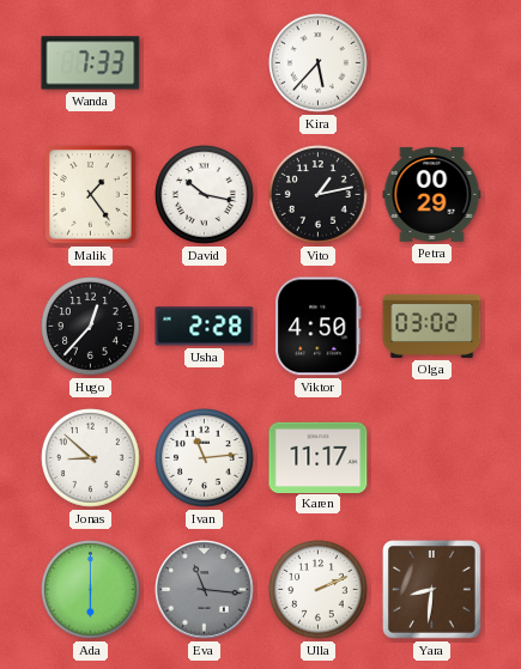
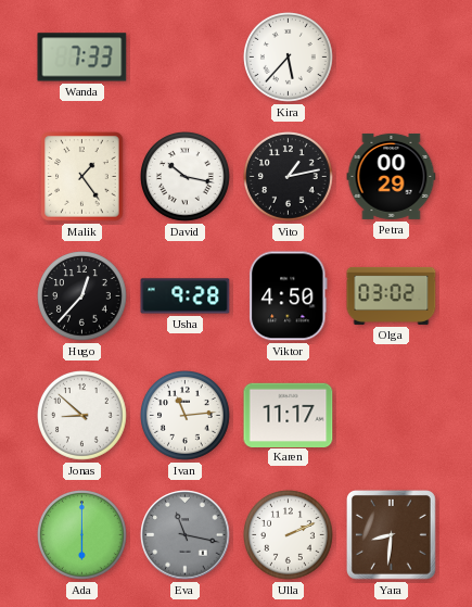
Usha: 2:28 -> 9:28
Eva: 11:16 -> 11:17
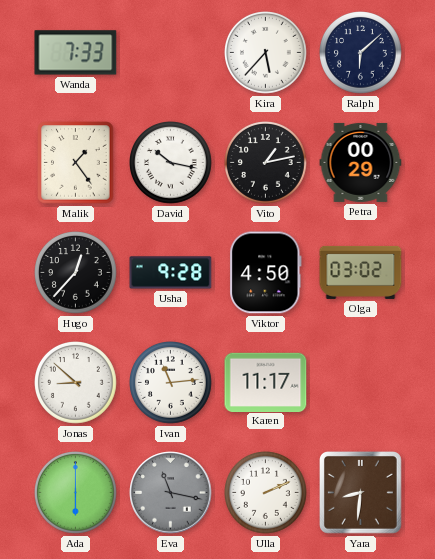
Ralph: none -> 6:08
